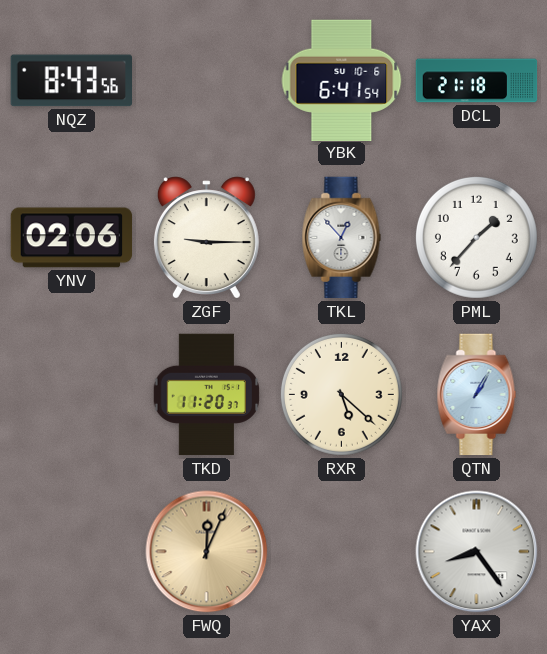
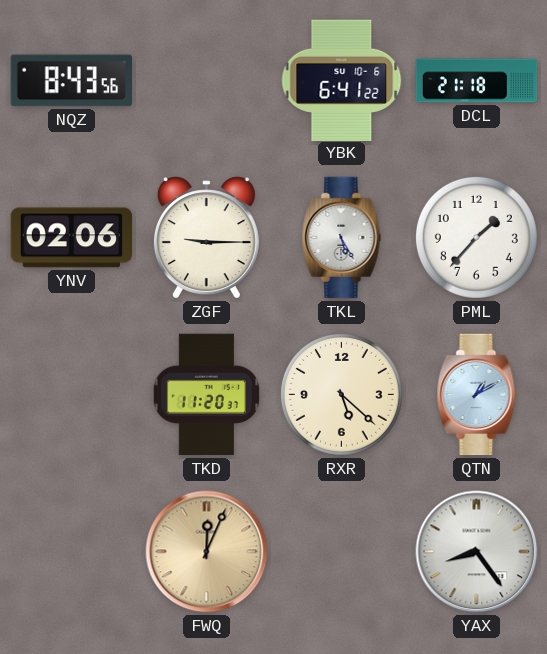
YBK: 6:41:54 -> 6:41:22
TKL: 12:53 -> 5:25
QTN: 1:05 -> 1:10
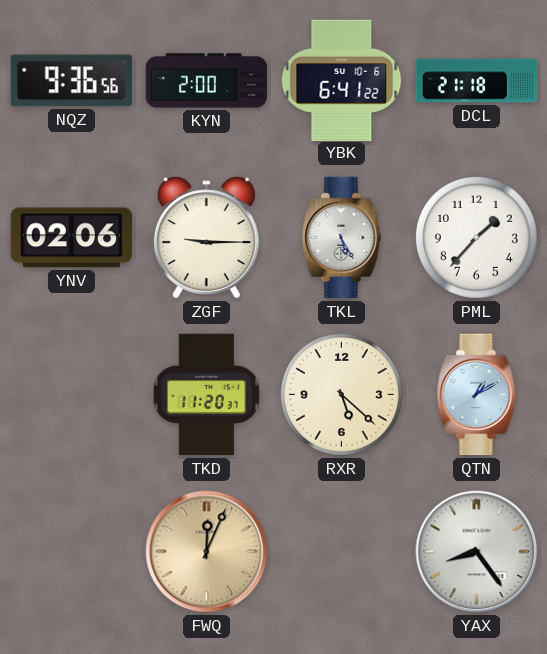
NQZ: 8:43 -> 9:36
KYN: none -> 2:00
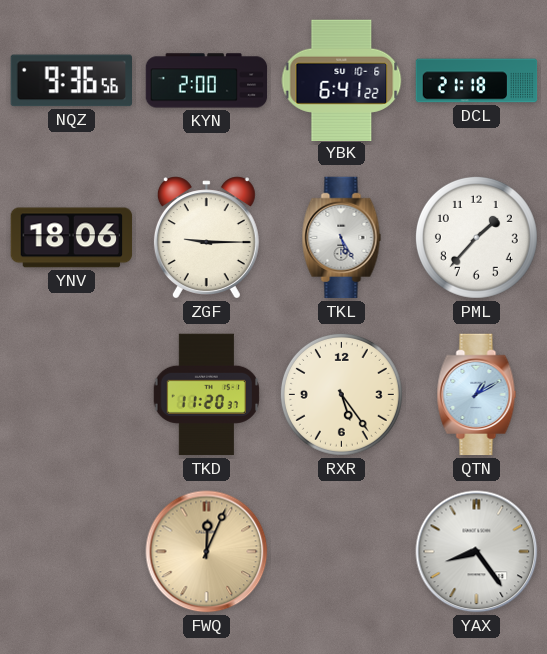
YNV: 02:06 -> 18:06
RXR: 5:22 -> 5:24
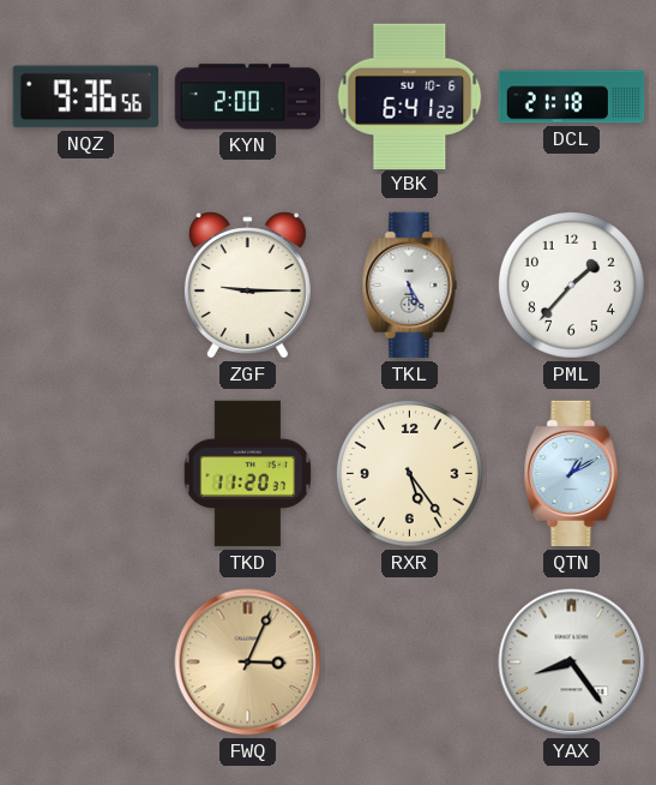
YNV: 18:06 -> none
FWQ: 12:04 -> 3:04
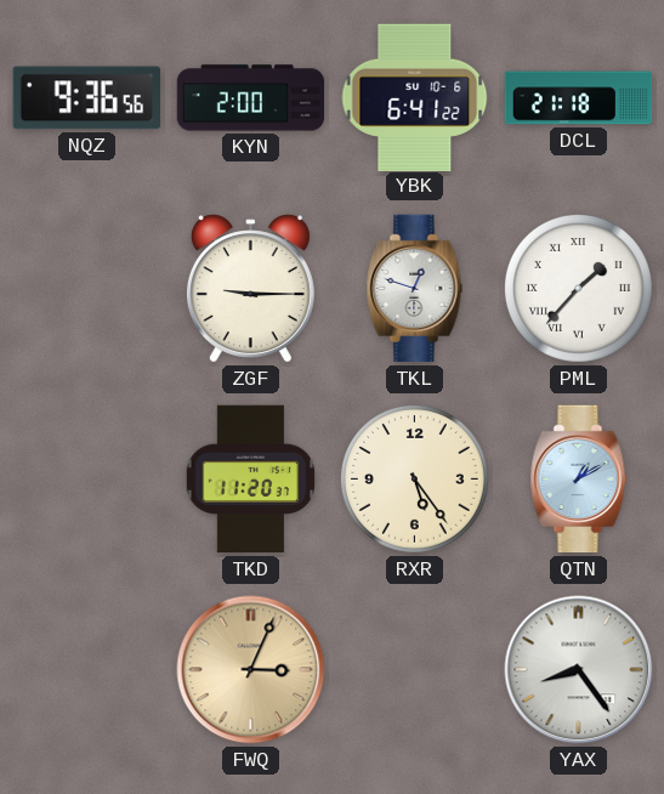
TKL: 5:25 -> 12:48
PML numerals: Arabic -> Roman
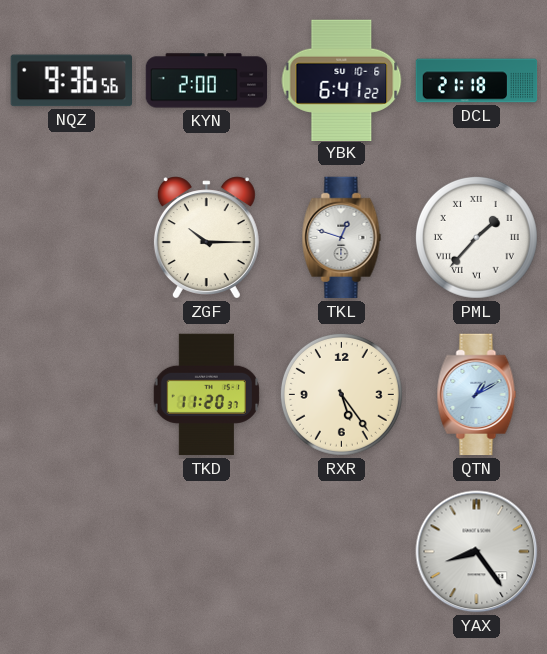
ZGF: 9:15 -> 10:15
FWQ: 3:04 -> none
